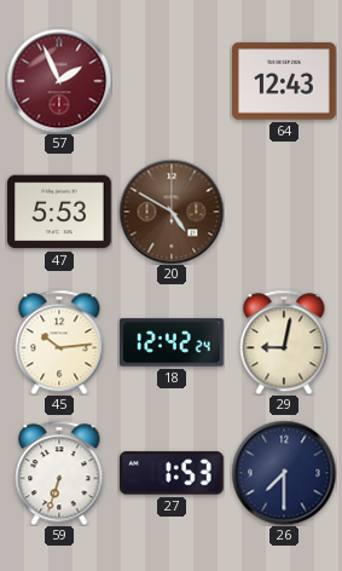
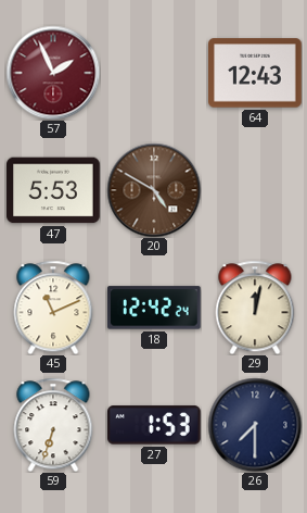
45: 10:14 -> 11:11
29: 9:02 -> 12:02
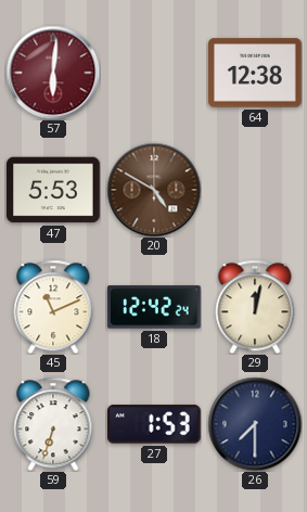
57: 1:56 -> 6:01
64: 12:43 -> 12:38
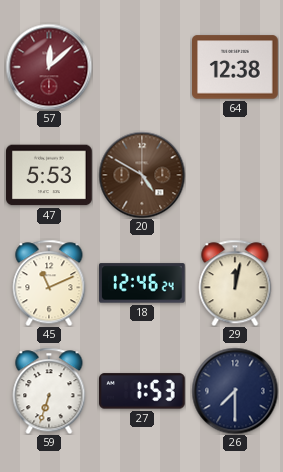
57: 6:01 -> 12:08
18: 12:42 -> 12:46
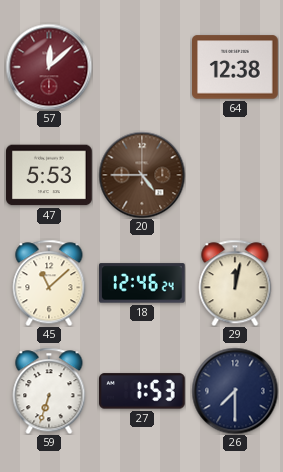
20: 4:50 -> 4:45
45: 11:11 -> 11:08
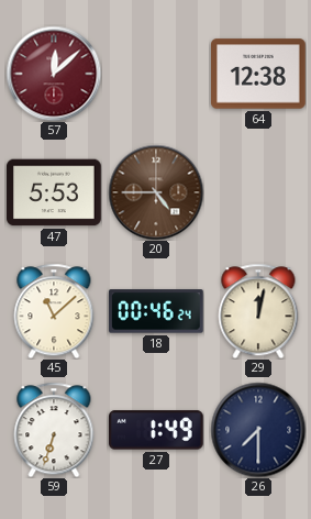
18: 12:46 -> 00:46
27: 1:53 -> 1:49
